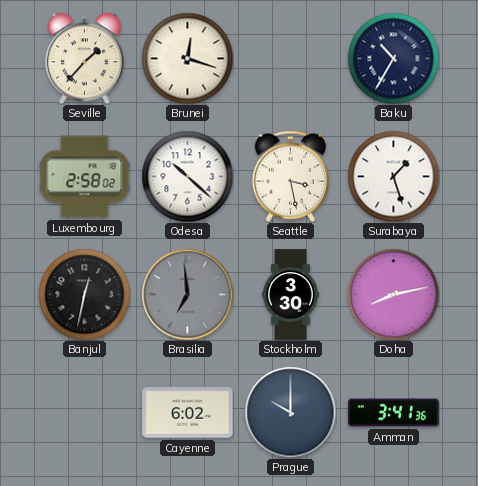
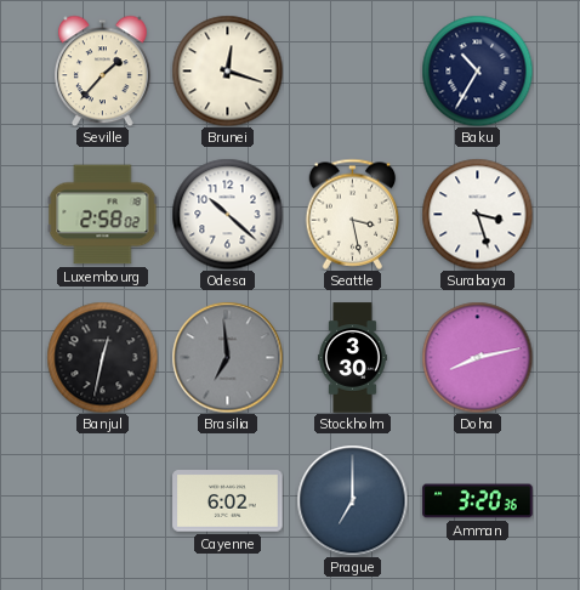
Surabaya: 1:27 -> 3:27
Prague: 10:00 -> 7:00
Amman: 3:41 -> 3:20
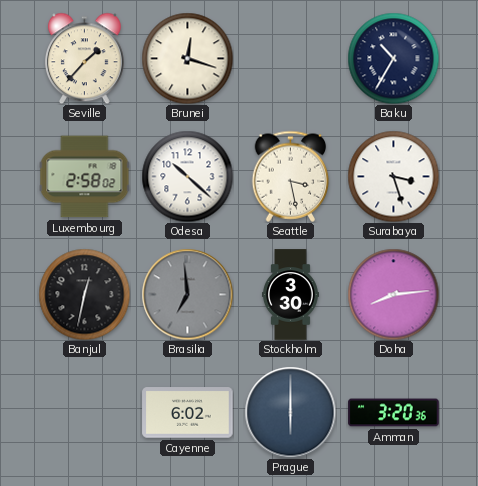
Doha: 8:13 -> 8:14
Prague: 7:00 -> 6:00
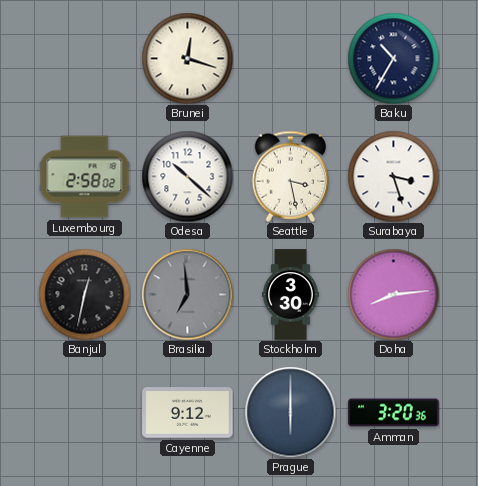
Seville: 1:37 -> none
Cayenne: 6:02 -> 9:12
